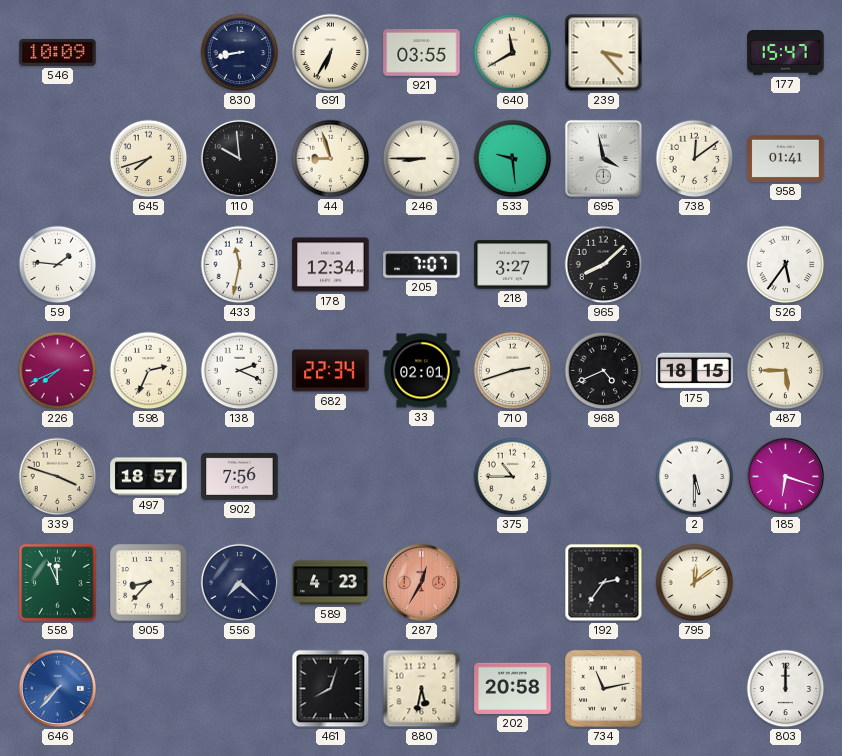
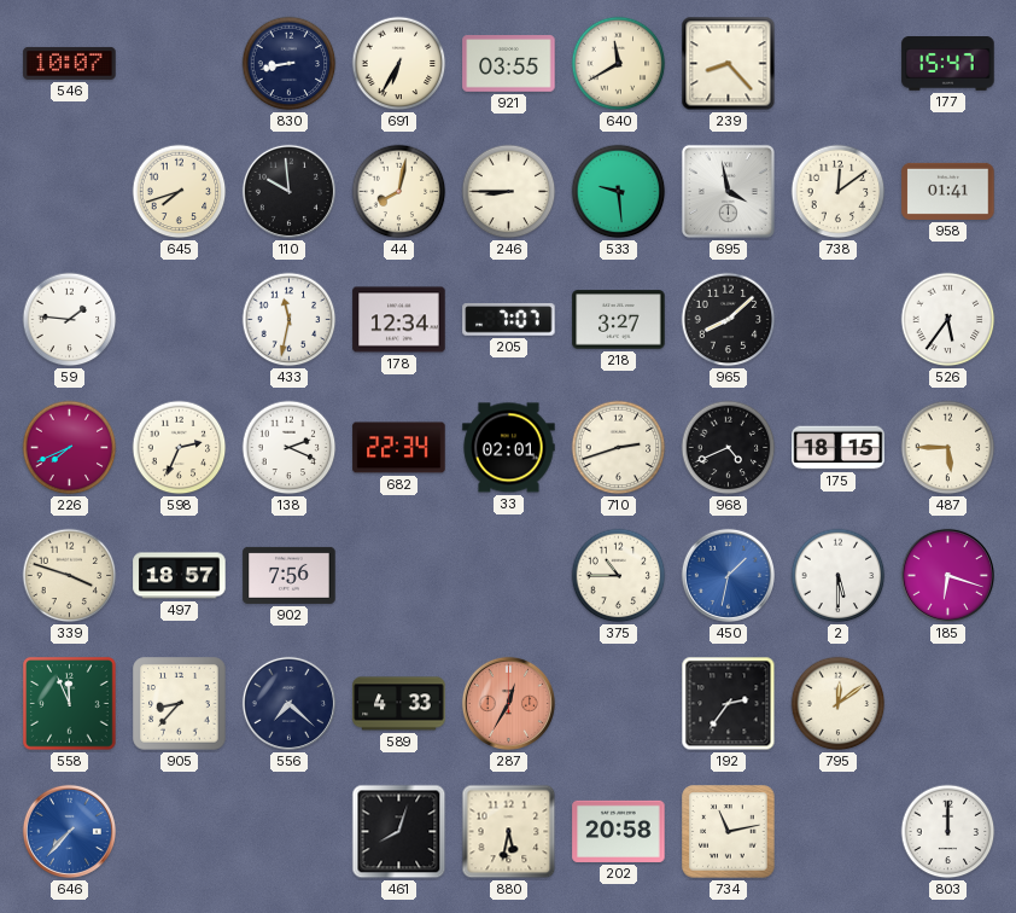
546: 10:09 -> 10:07
239: 3:23 -> 8:23
44: 8:57 -> 8:02
450: none -> 1:32
589: 4:23 -> 4:33
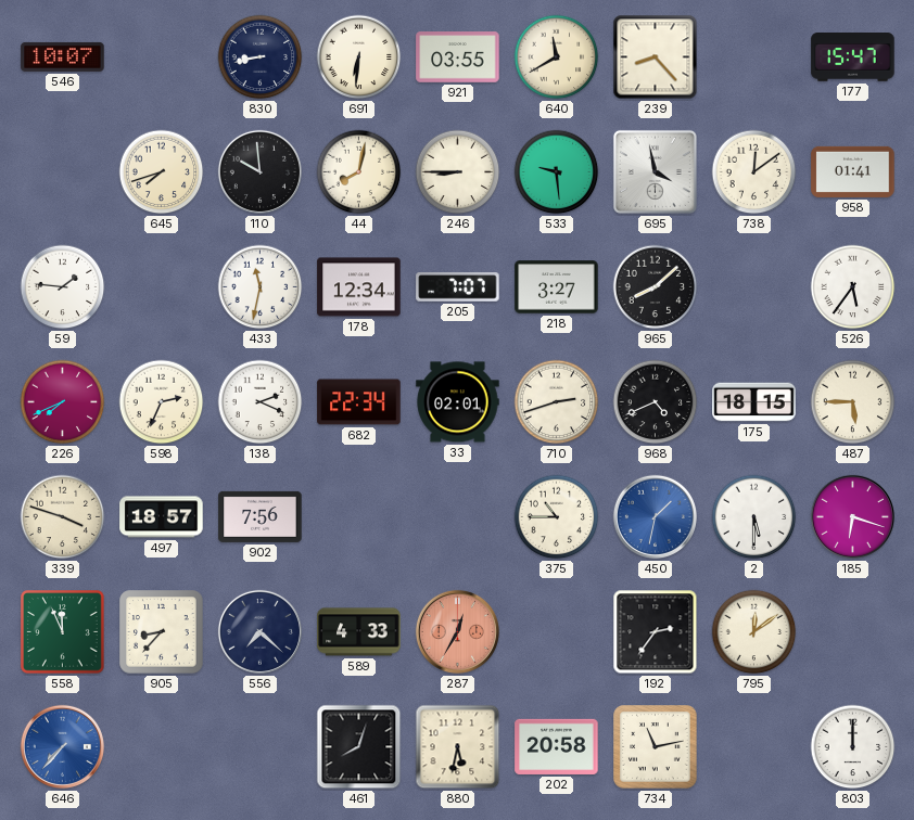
691: 6:35 -> 6:31
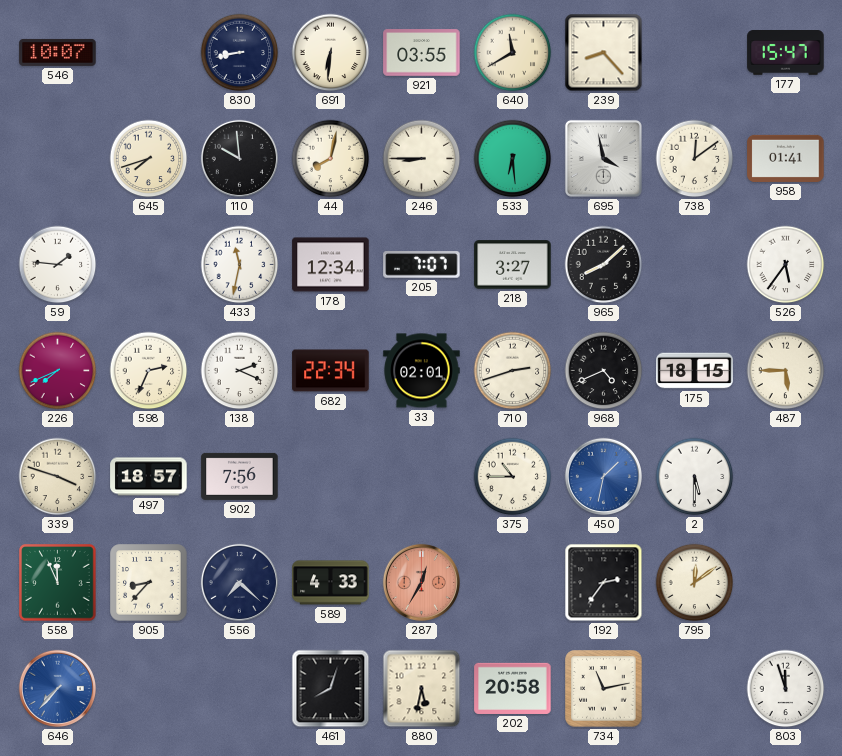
533: 9:29 -> 6:29
185: 6:18 -> none
803: 12:00 -> 11:57
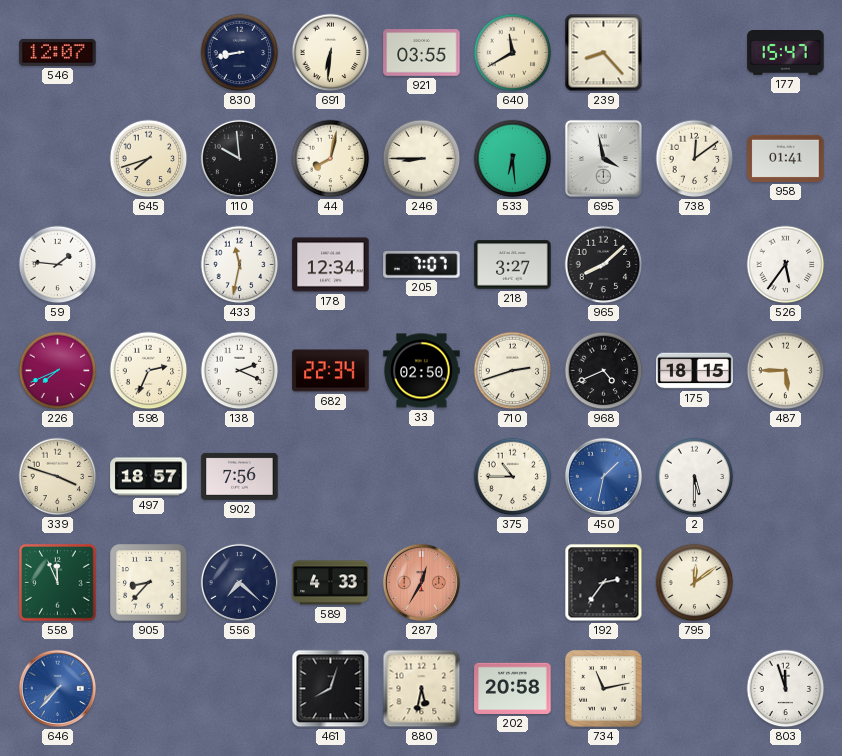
546: 10:07 -> 12:07
33: 02:01 -> 02:50
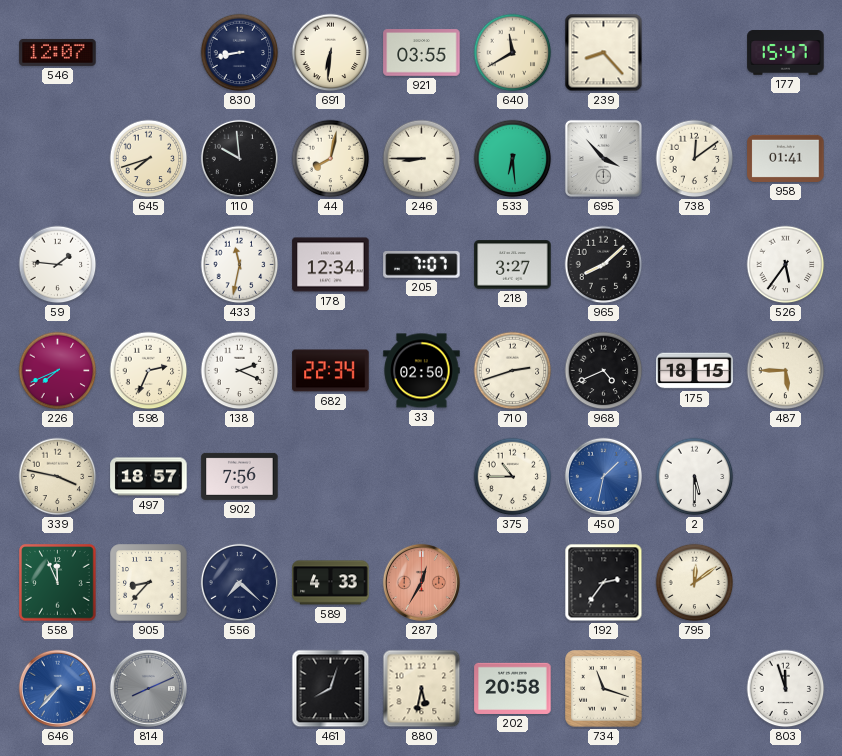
695: 3:58 -> 3:53
339: 3:48 -> 3:47
814: none -> 8:11
734: 11:13 -> 11:18
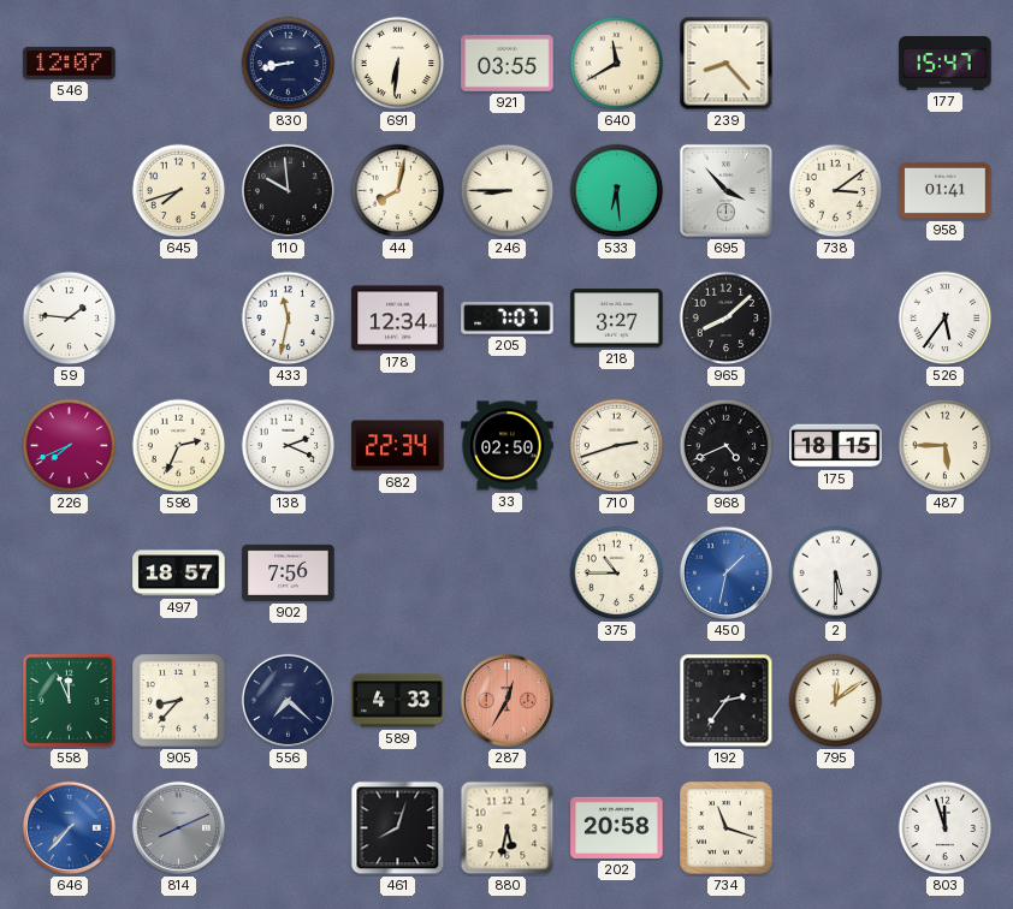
738: 12:09 -> 3:09
339: 3:47 -> none
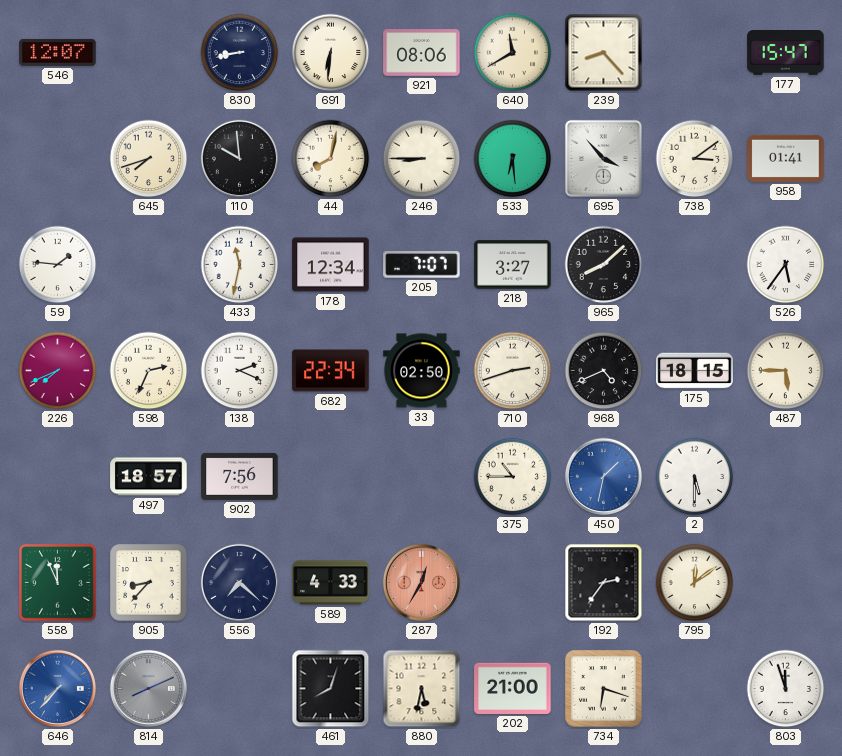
921: 03:55 -> 08:06
202: 20:58 -> 21:00
734: 11:18 -> 6:18
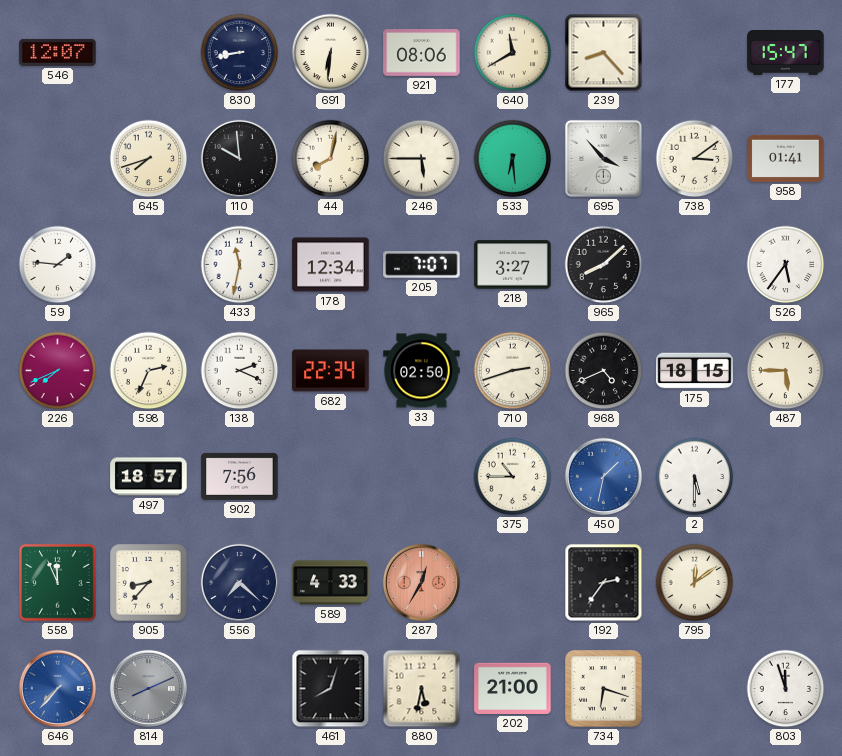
246: 8:45 -> 5:45
